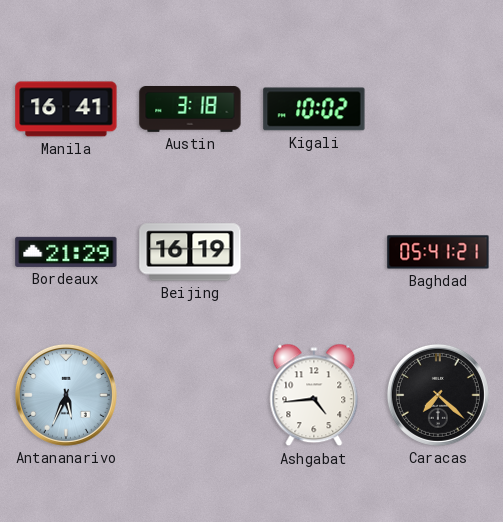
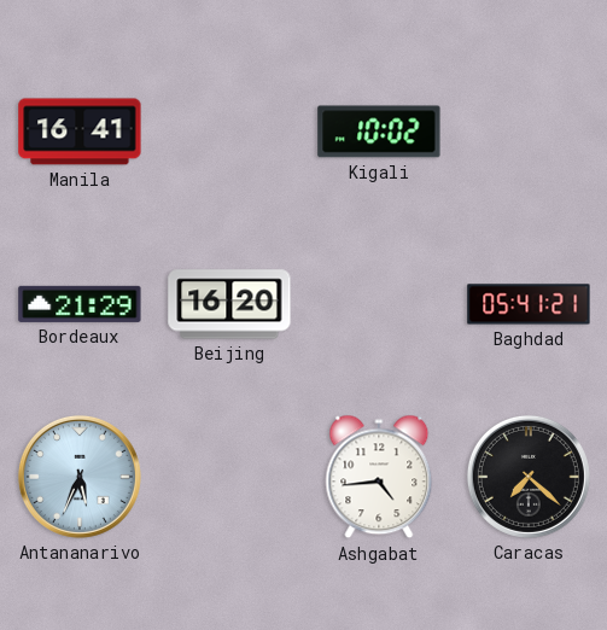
Austin: 3:18 -> none
Beijing: 16:19 -> 16:20
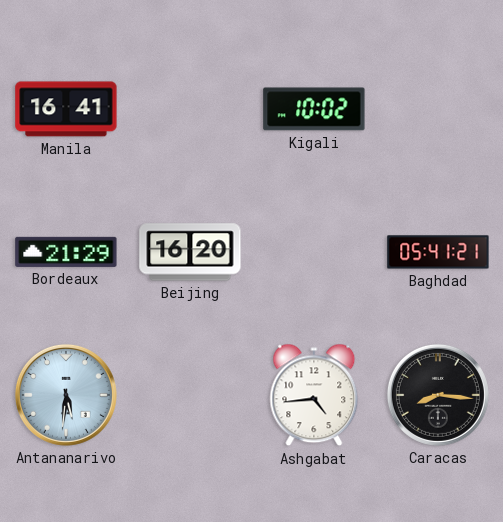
Antananarivo: 5:34 -> 5:31
Caracas: 7:22 -> 8:16
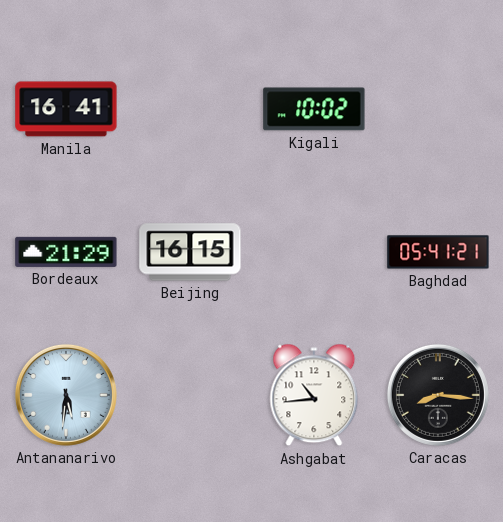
Beijing: 16:20 -> 16:15
Ashgabat: 4:44 -> 10:44
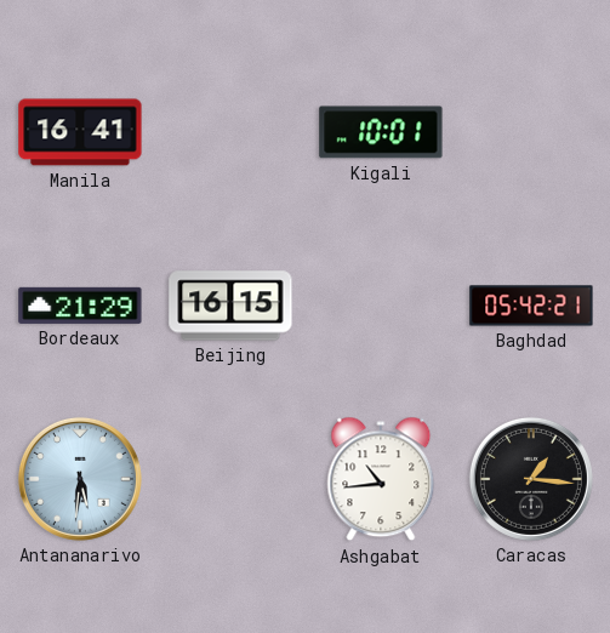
Kigali: 10:02 -> 10:01
Baghdad: 05:41 -> 05:42
Caracas: 8:16 -> 1:16
